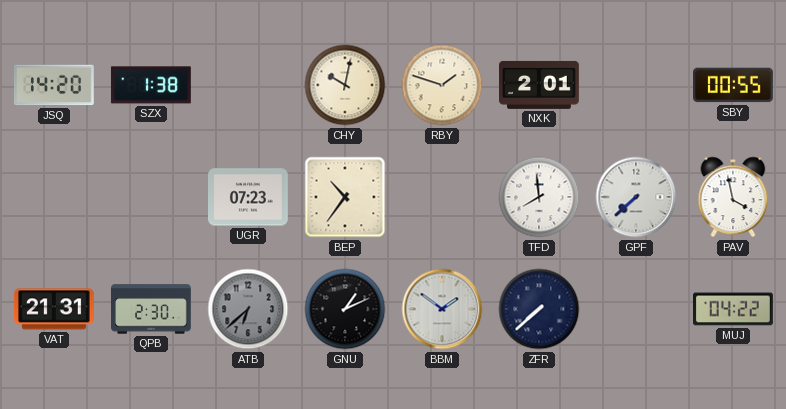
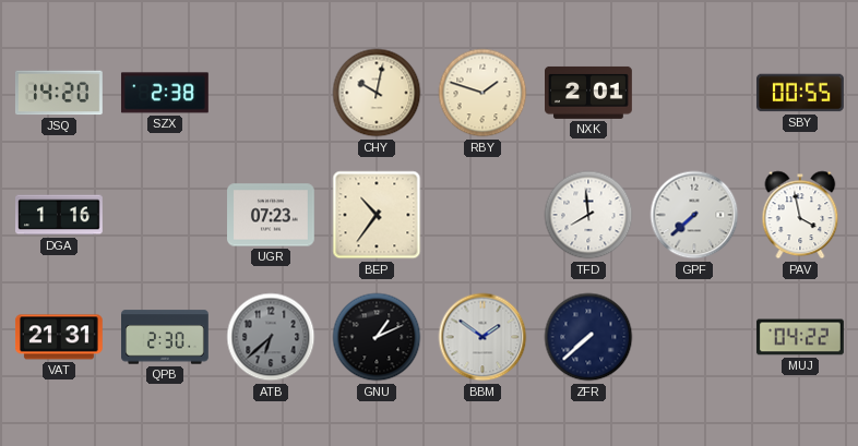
SZX: 1:38 -> 2:38
DGA: none -> 1:16
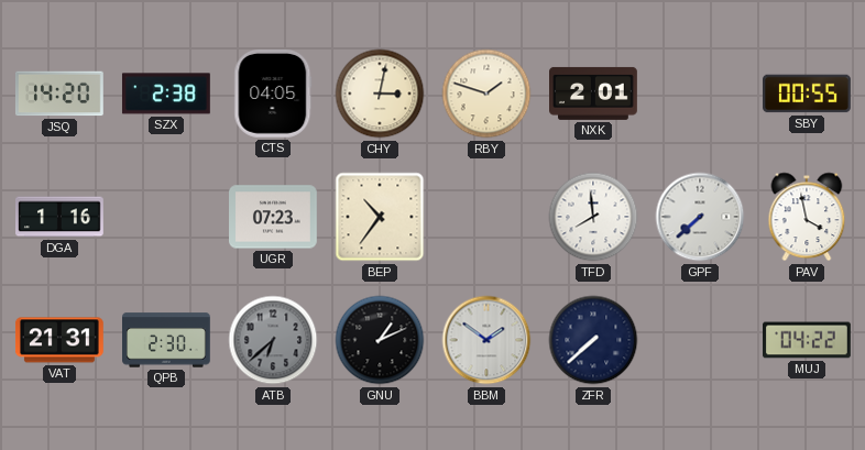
CTS: none -> 04:05
CHY: 10:02 -> 3:02
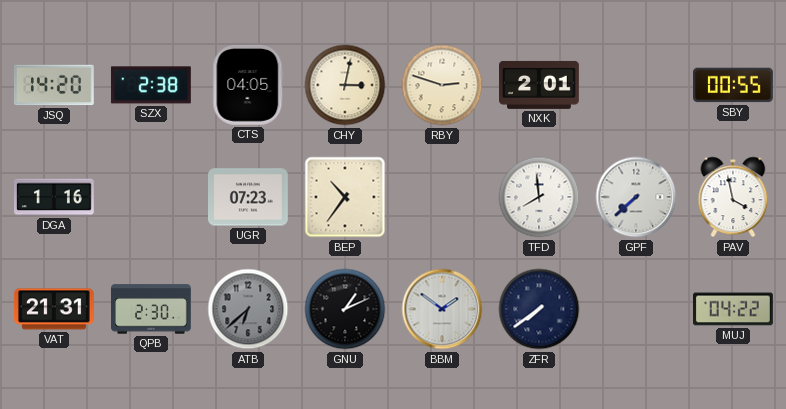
RBY: 1:48 -> 2:48
ZFR: 7:38 -> 7:39
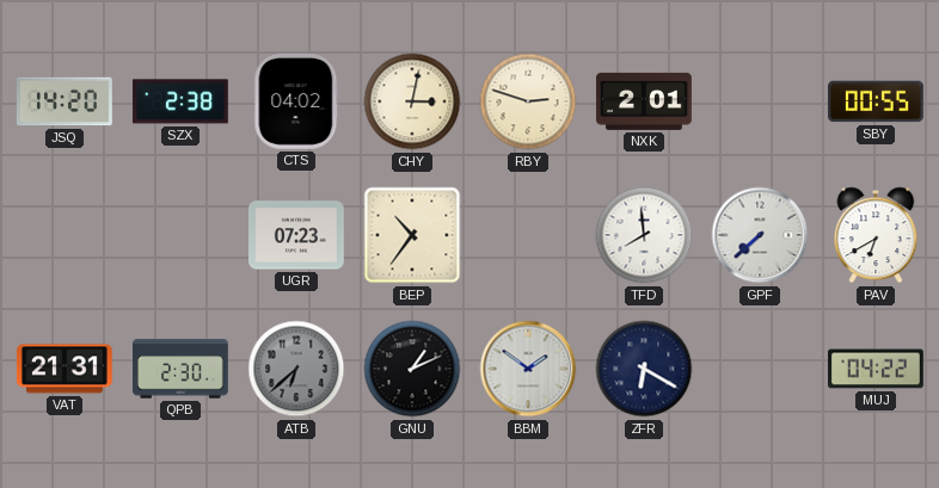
CTS: 04:05 -> 04:02
DGA: 1:16 -> none
PAV: 3:58 -> 6:40
ZFR: 7:39 -> 6:20
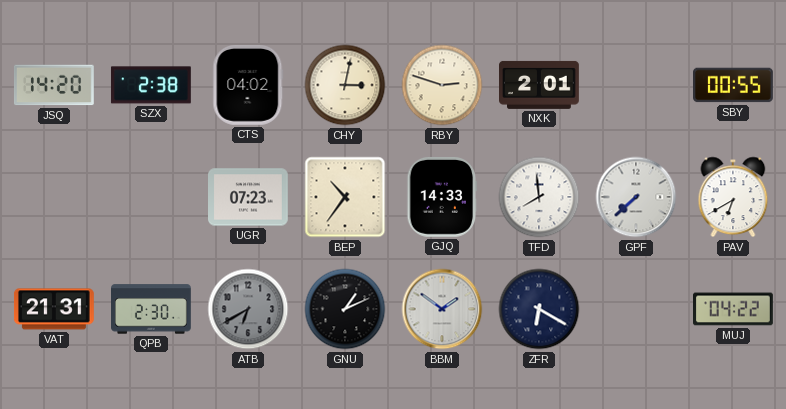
GJQ: none -> 14:33
ATB: 6:38 -> 6:40
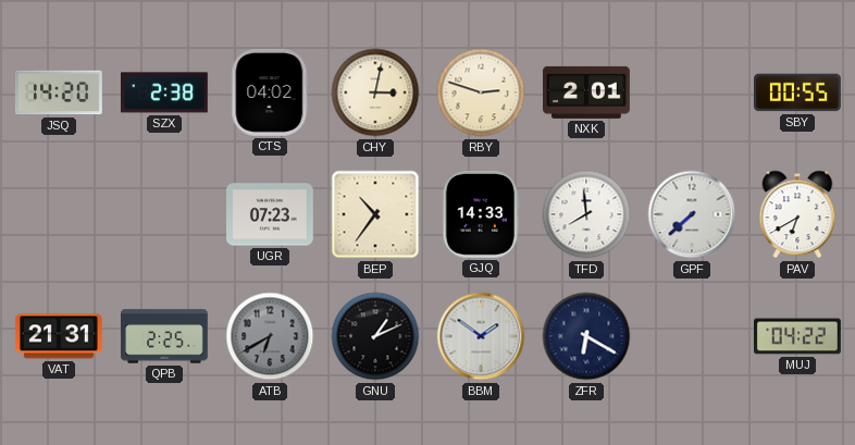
QPB: 2:30 -> 2:25
